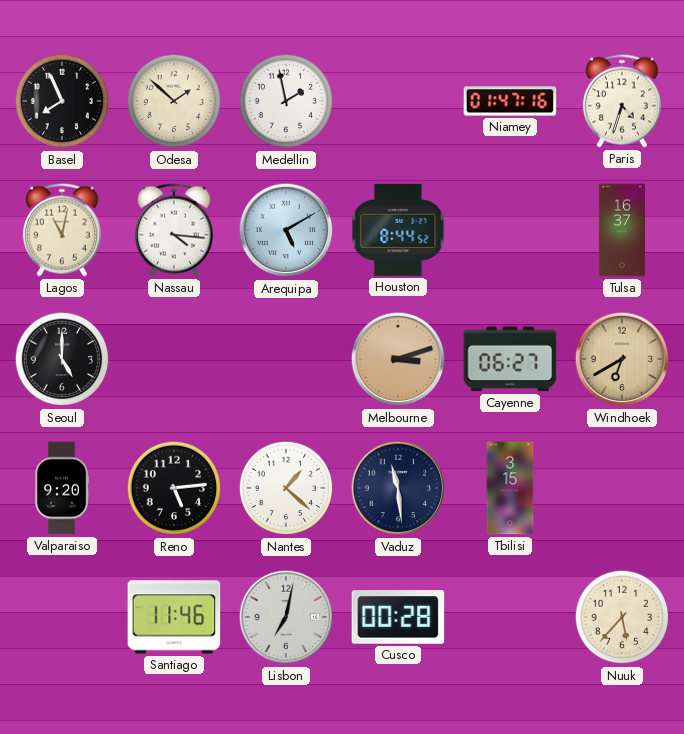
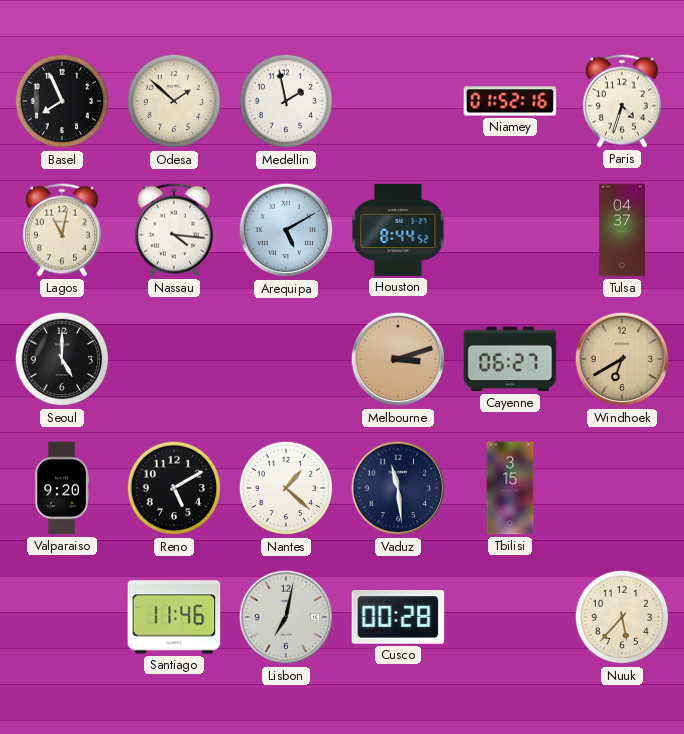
Niamey: 01:47 -> 01:52
Tulsa: 16:37 -> 04:37
Reno: 5:14 -> 5:10
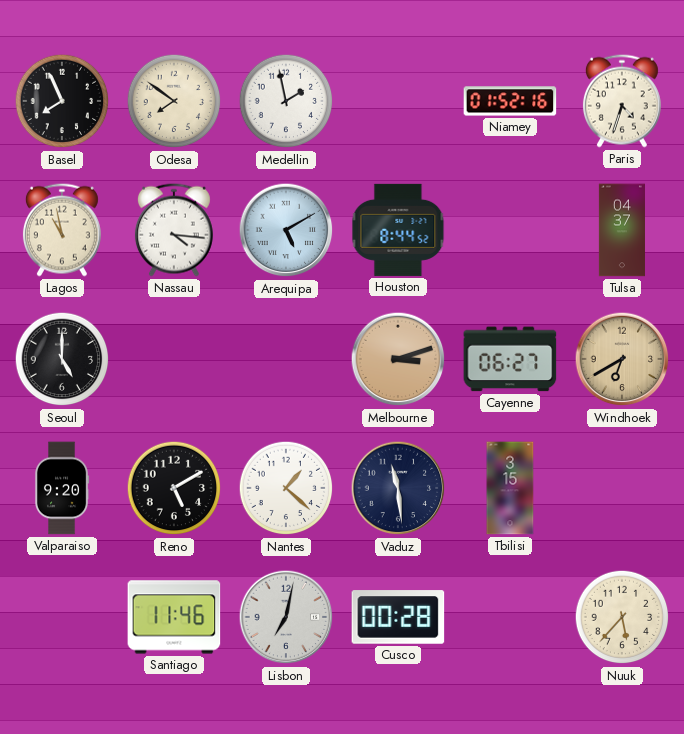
Odesa: 1:52 -> 7:51
Lagos: 11:02 -> 10:58
